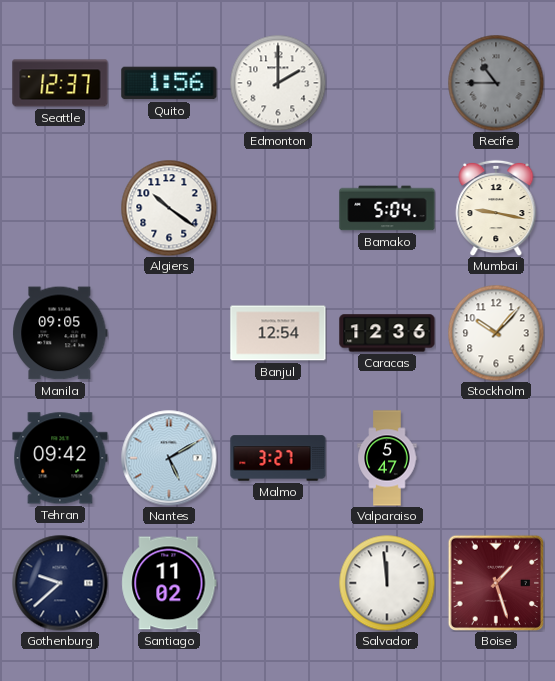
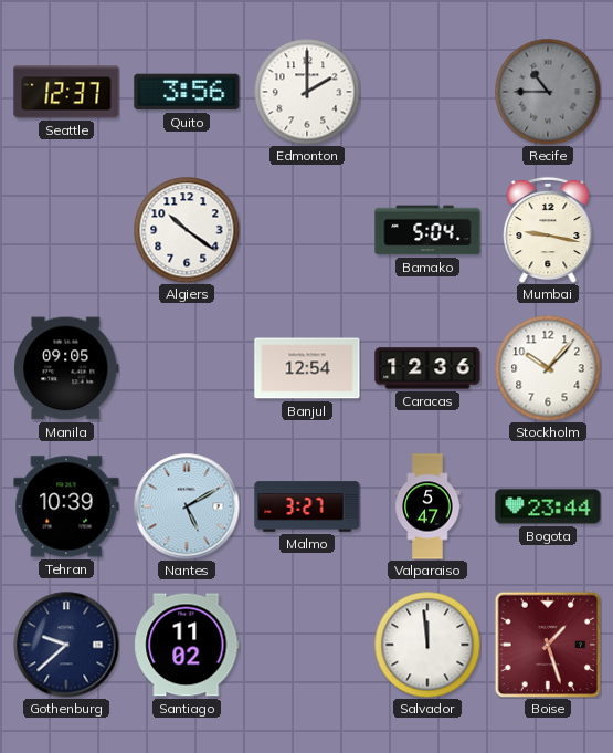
Quito: 1:56 -> 3:56
Tehran: 09:42 -> 10:39
Bogota: none -> 23:44
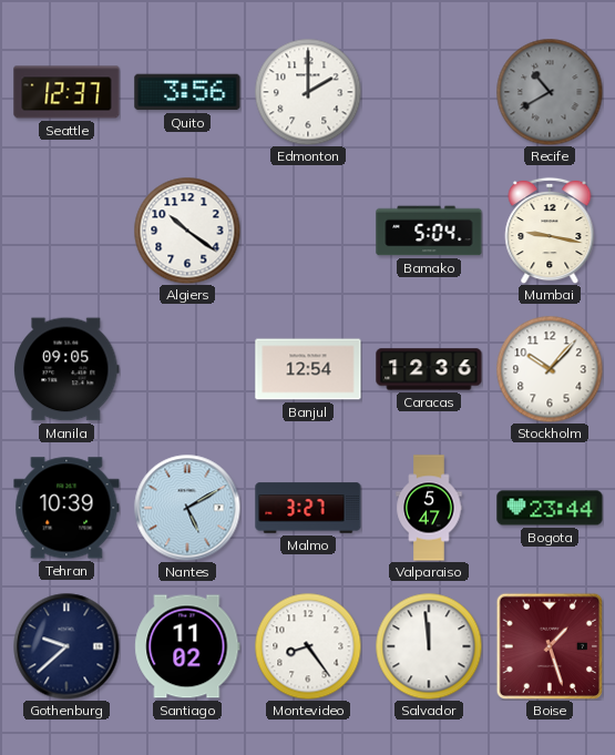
Recife: 10:45 -> 10:40
Montevideo: none -> 8:24
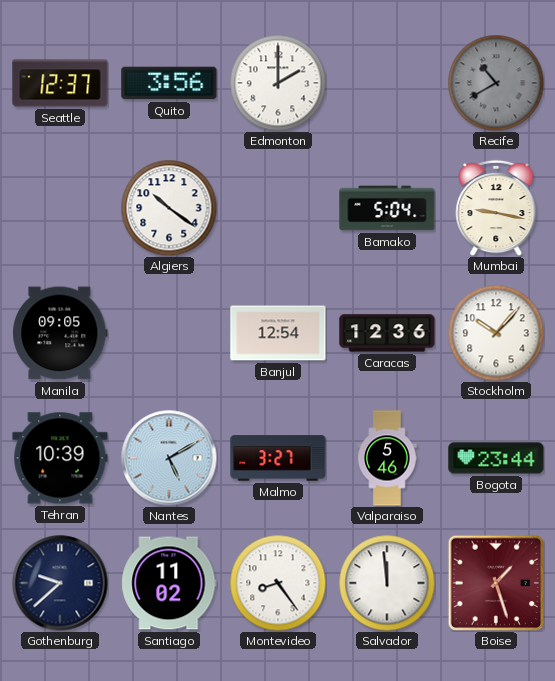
Valparaiso: 5:47 -> 5:46
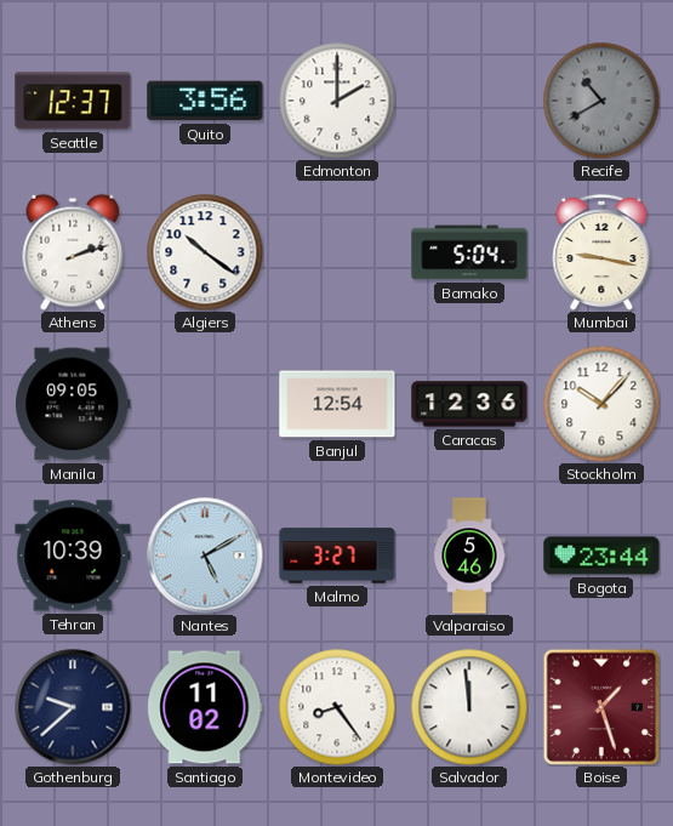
Athens: none -> 2:12
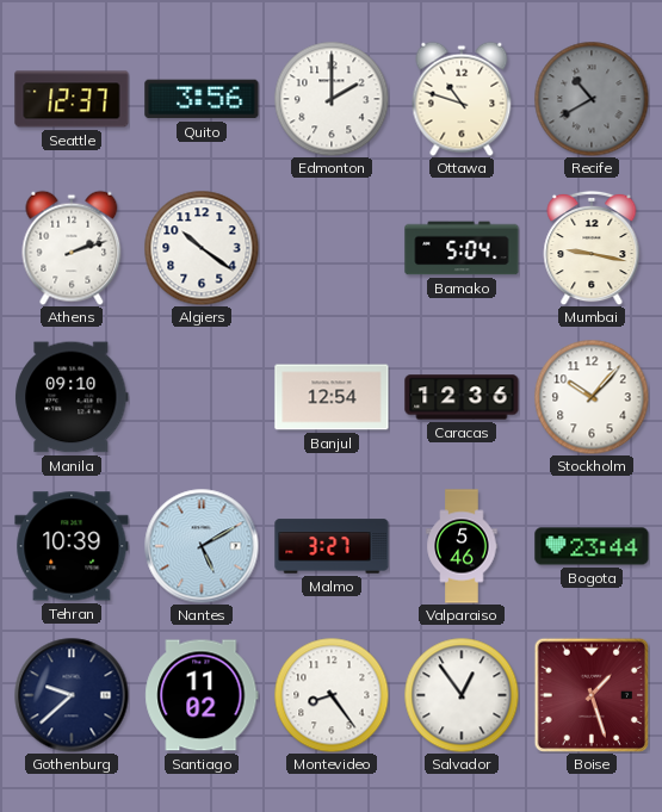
Ottawa: none -> 10:48
Manila: 09:05 -> 09:10
Salvador: 11:59 -> 12:54
